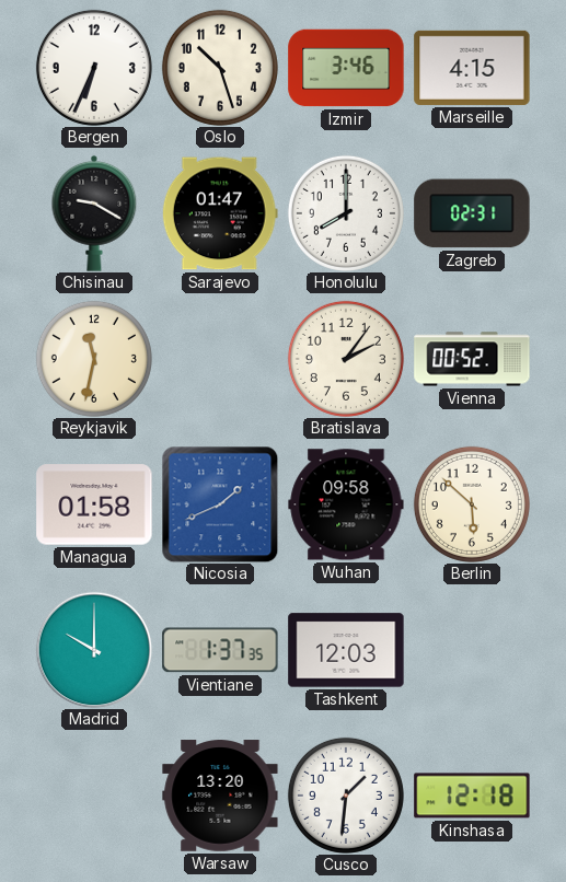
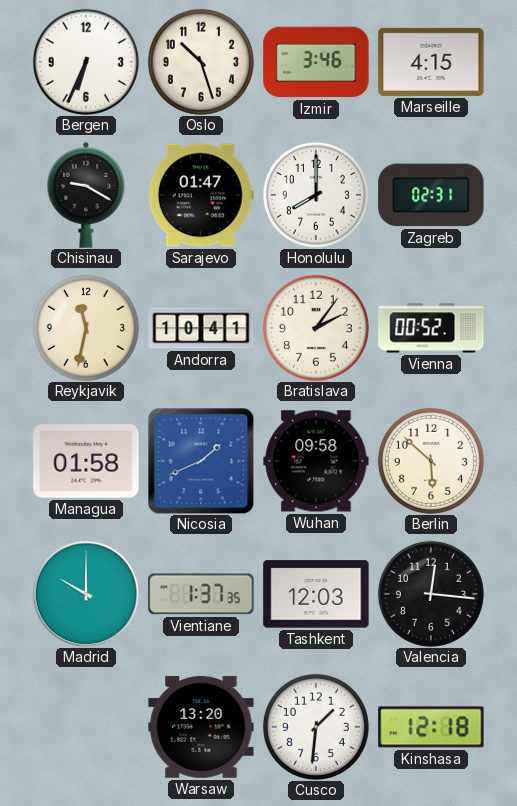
Andorra: none -> 10:41
Valencia: none -> 12:16
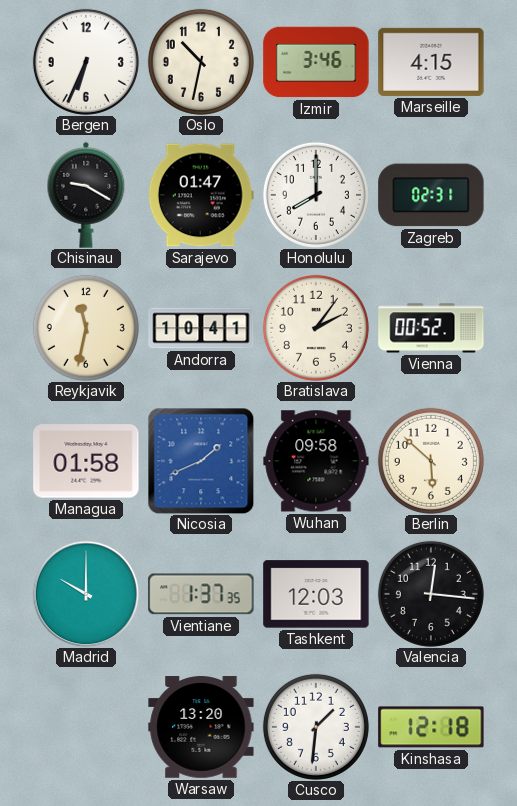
Oslo: 10:27 -> 10:32
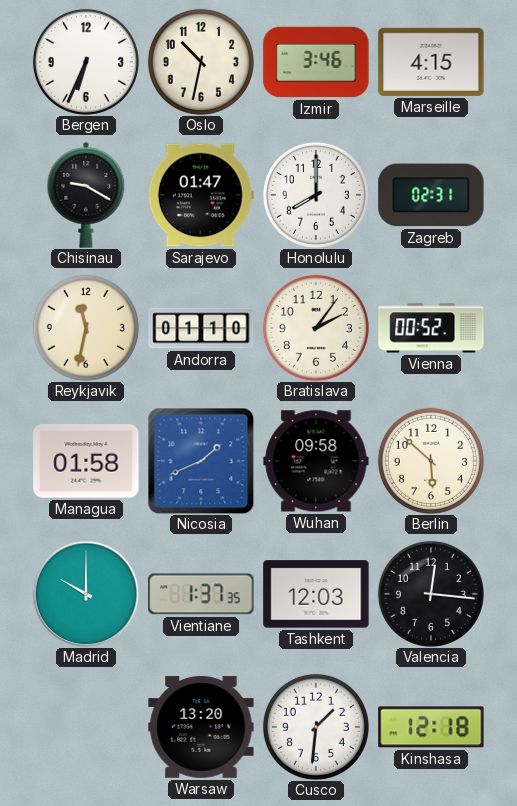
Andorra: 10:41 -> 01:10
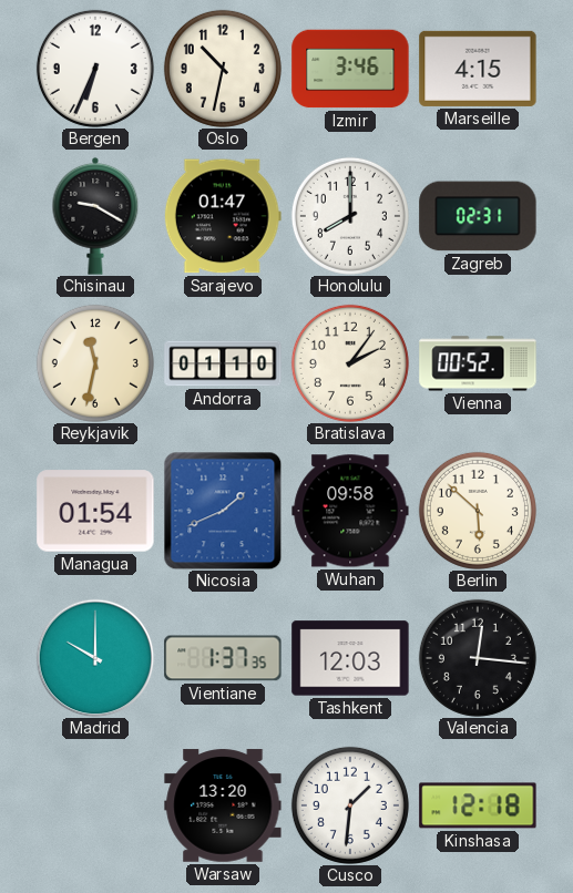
Managua: 01:58 -> 01:54
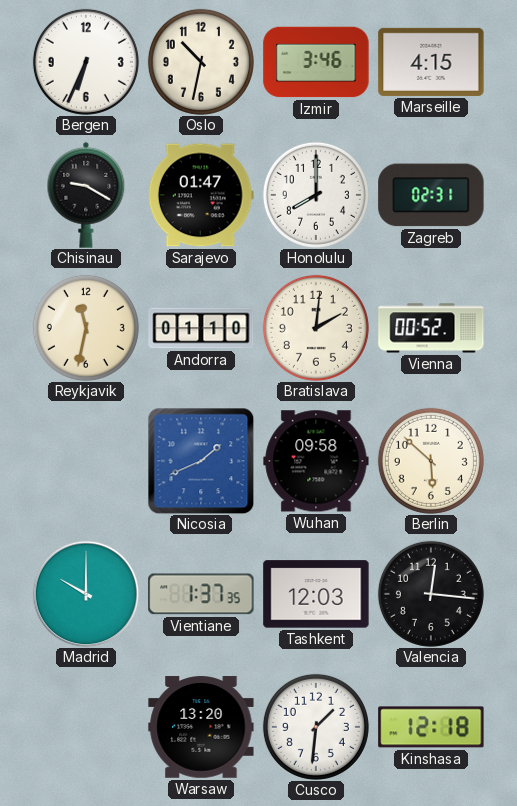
Bratislava: 2:06 -> 2:01
Managua: 01:54 -> none
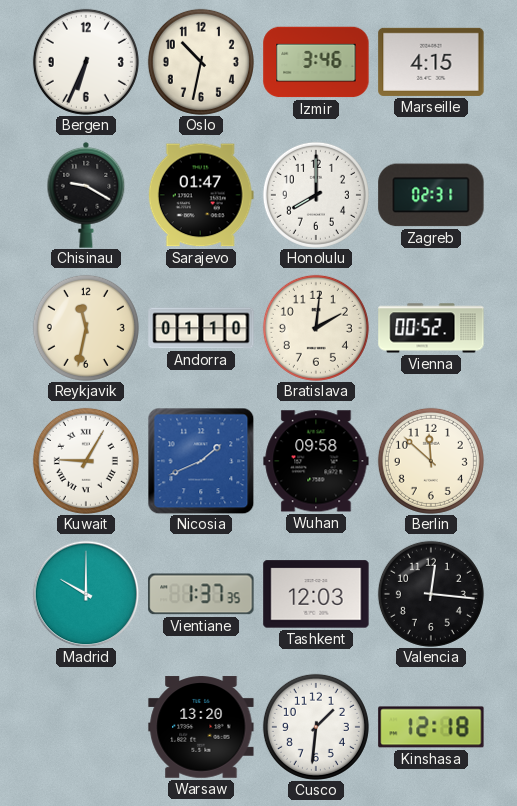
Kuwait: none -> 9:05
Berlin: 5:52 -> 11:52
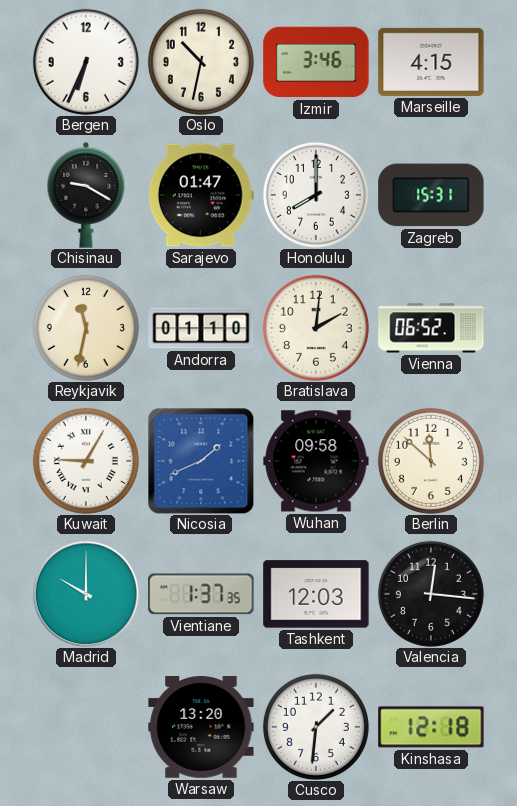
Zagreb: 02:31 -> 15:31
Vienna: 00:52 -> 06:52
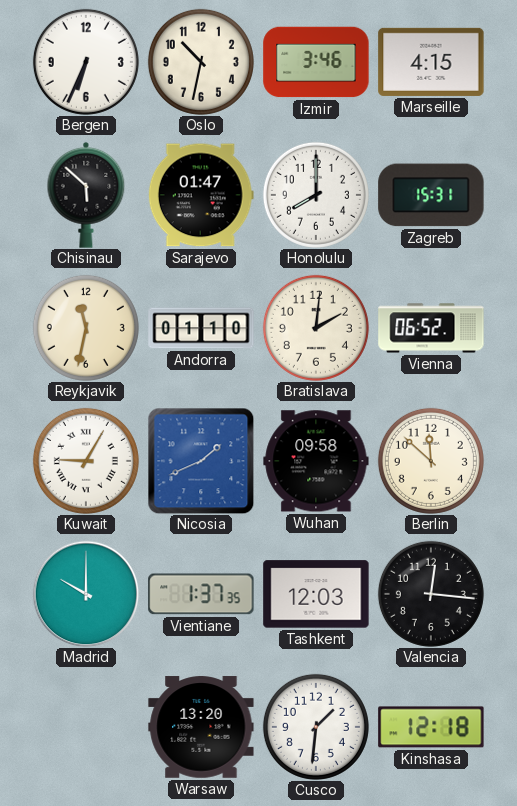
Chisinau: 9:20 -> 5:52
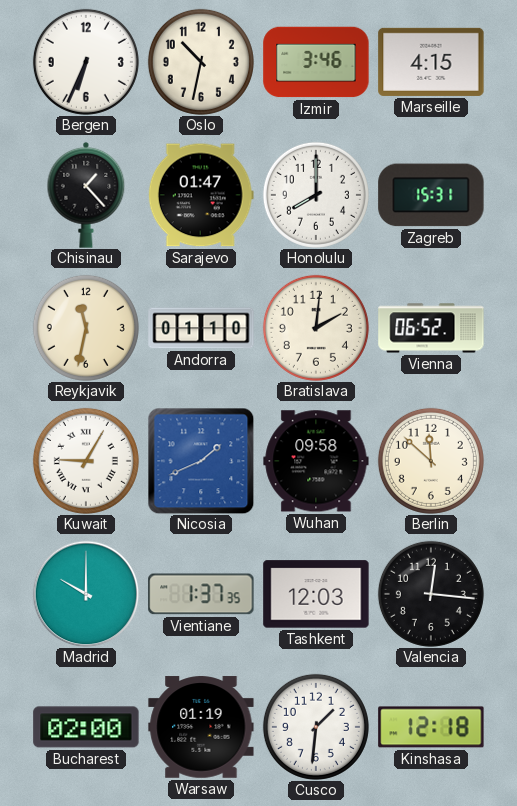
Chisinau: 5:52 -> 1:23
Bucharest: none -> 02:00
Warsaw: 13:20 -> 01:19
